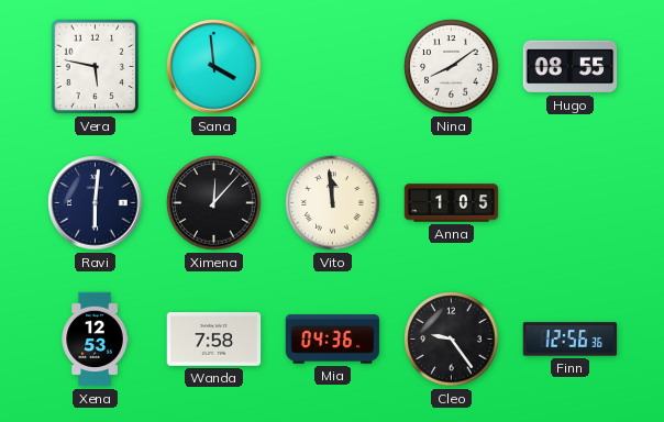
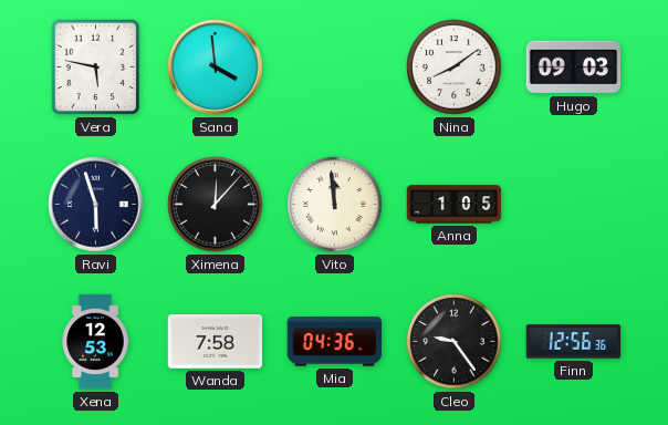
Hugo: 08:55 -> 09:03
Ravi: 6:01 -> 5:57
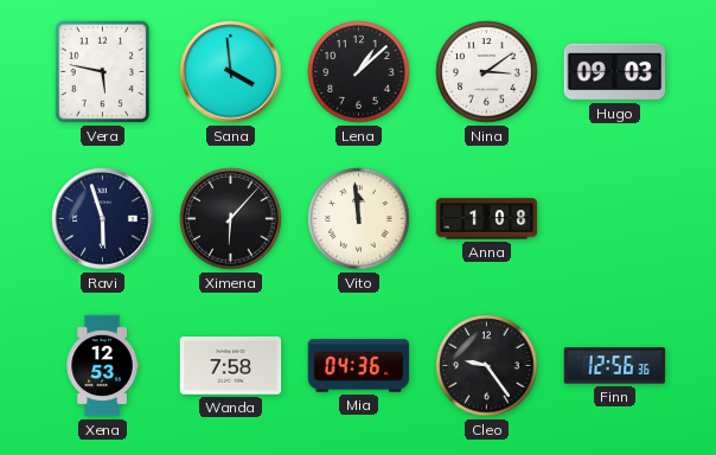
Lena: none -> 1:08
Nina: 8:09 -> 3:09
Ximena: 12:07 -> 6:07
Anna: 1:05 -> 1:08
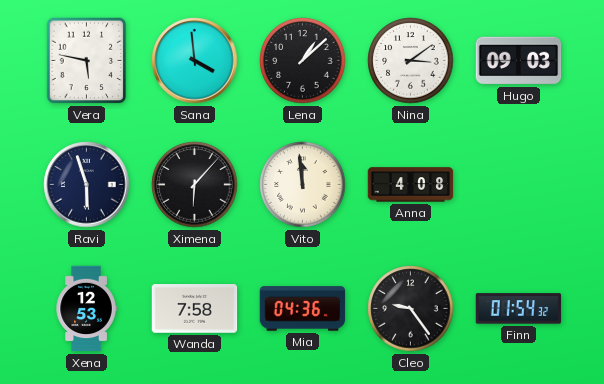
Anna: 1:08 -> 4:08
Finn: 12:56 -> 01:54
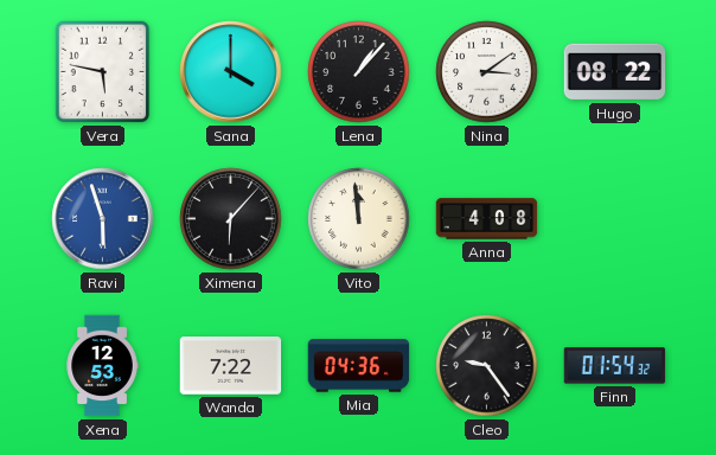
Sana: 3:59 -> 4:00
Lena: 1:08 -> 1:07
Hugo: 09:03 -> 08:22
Ravi dial: navy -> blue
Wanda: 7:58 -> 7:22
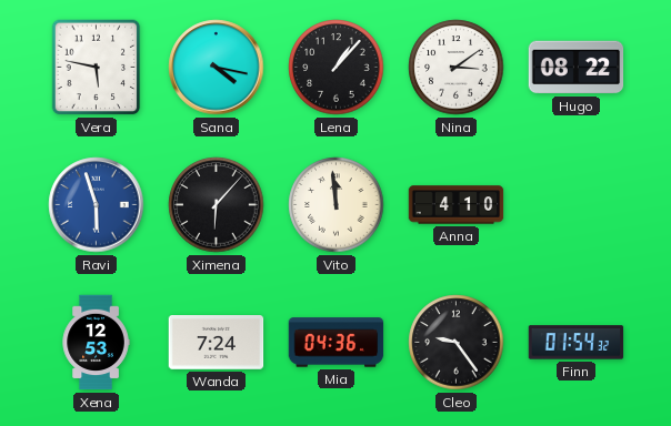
Sana: 4:00 -> 4:17
Anna: 4:08 -> 4:10
Wanda: 7:22 -> 7:24
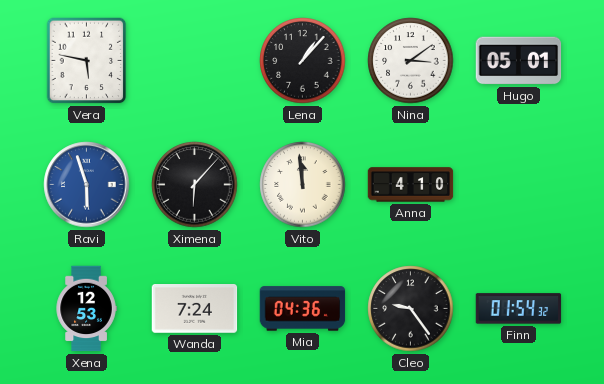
Sana: 4:17 -> none
Hugo: 08:22 -> 05:01
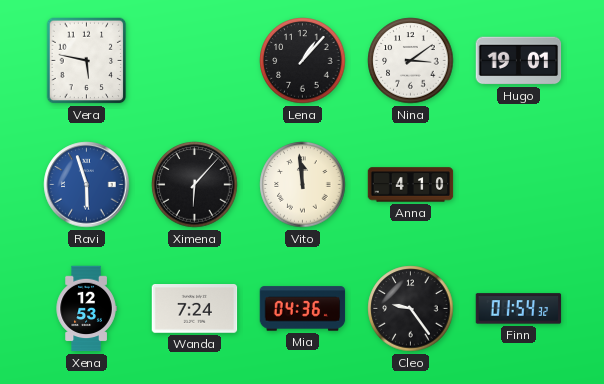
Hugo: 05:01 -> 19:01
